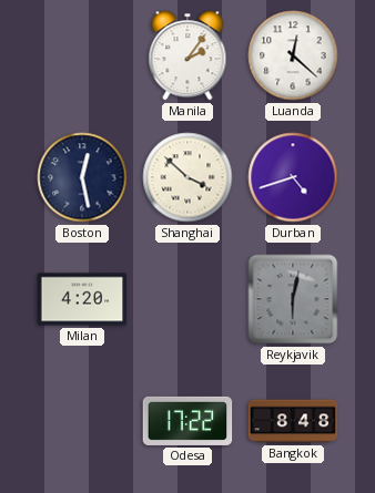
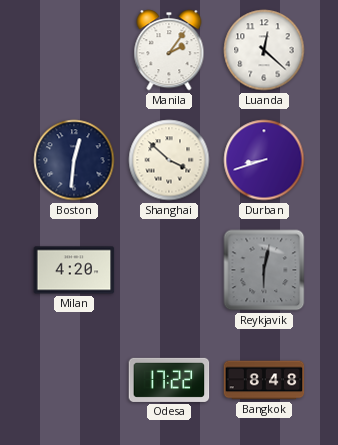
Boston: 12:28 -> 12:31
Durban: 4:42 -> 8:42
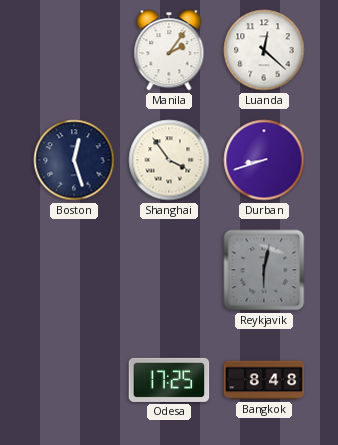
Boston: 12:31 -> 12:27
Shanghai: 3:52 -> 3:54
Milan: 4:20 -> none
Odesa: 17:22 -> 17:25
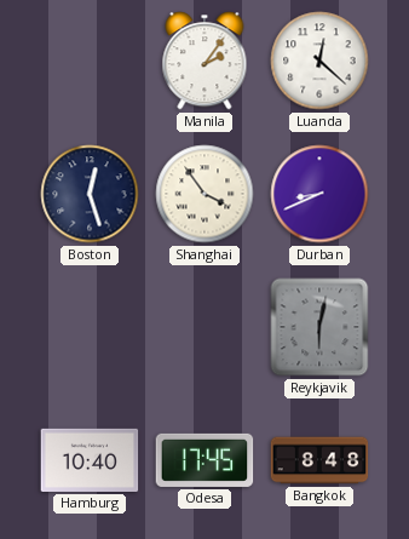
Durban: 8:42 -> 8:41
Hamburg: none -> 10:40
Odesa: 17:25 -> 17:45
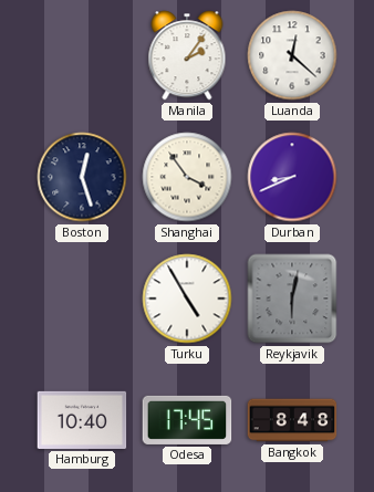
Turku: none -> 4:55
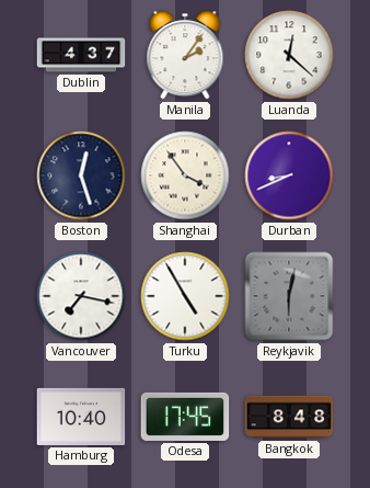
Dublin: none -> 4:37
Vancouver: none -> 7:17
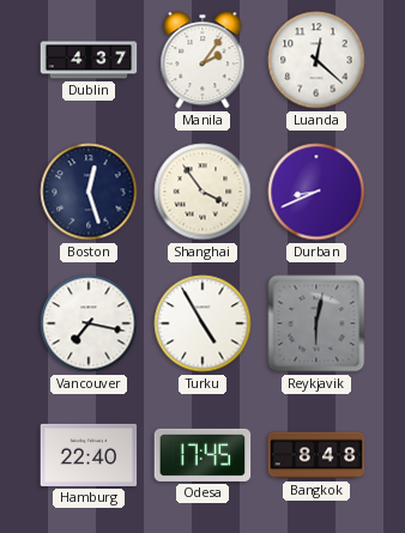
Hamburg: 10:40 -> 22:40
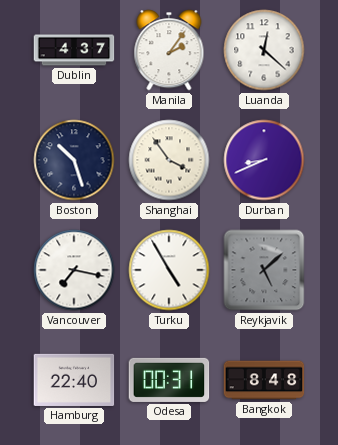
Boston: 12:27 -> 10:27
Reykjavik: 6:02 -> 5:08
Odesa: 17:45 -> 00:31
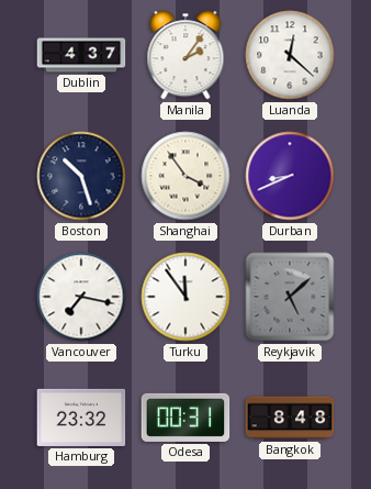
Turku: 4:55 -> 11:54
Hamburg: 22:40 -> 23:32
